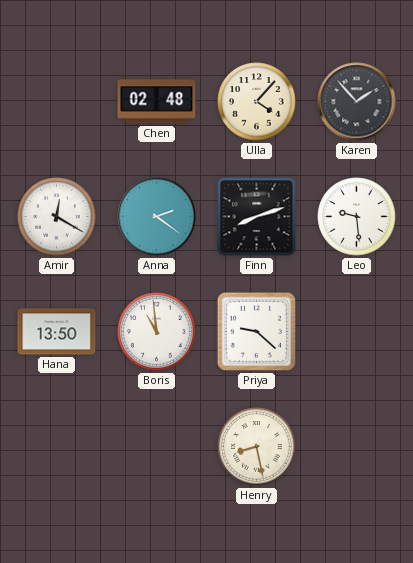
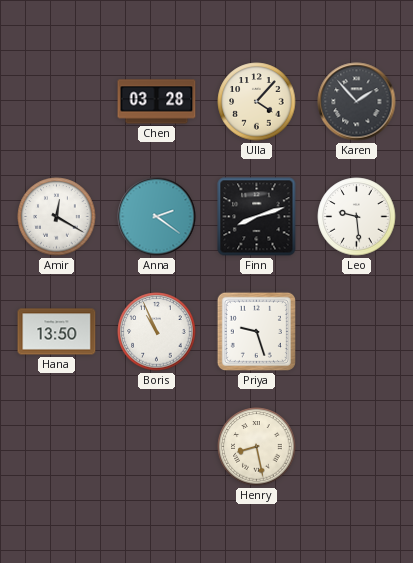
Chen: 02:48 -> 03:28
Boris: 10:59 -> 10:56
Priya: 9:22 -> 9:27
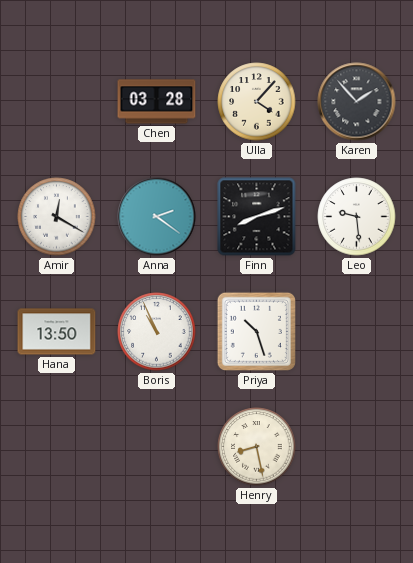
Priya: 9:27 -> 10:27
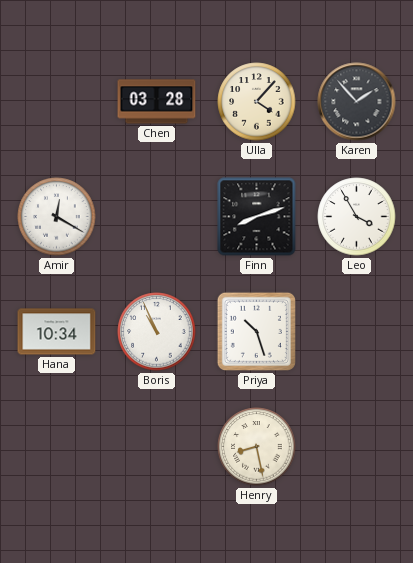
Anna: 2:21 -> none
Leo: 9:29 -> 3:55
Hana: 13:50 -> 10:34
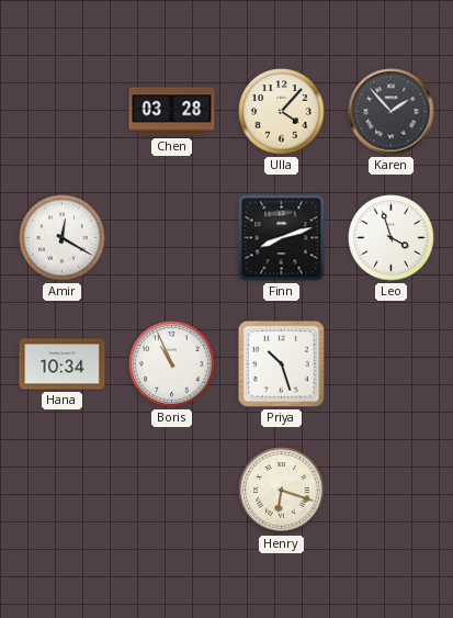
Leo: 3:55 -> 3:57
Henry: 8:28 -> 6:18
